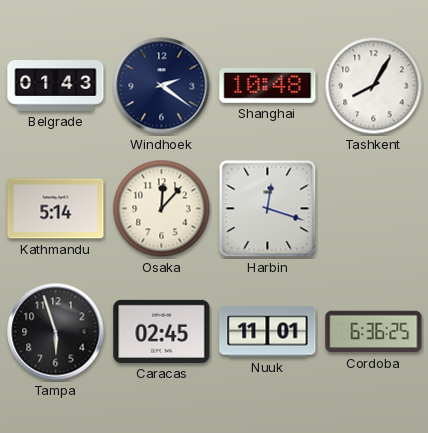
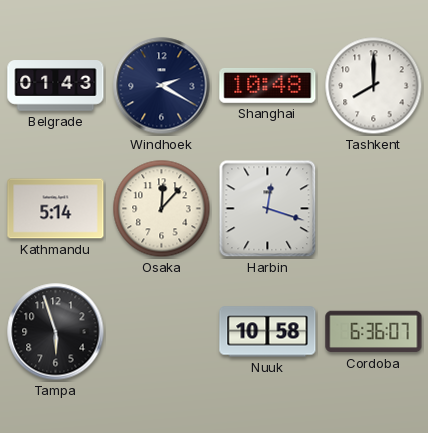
Windhoek: 2:21 -> 2:20
Tashkent: 8:05 -> 8:00
Caracas: 02:45 -> none
Nuuk: 11:01 -> 10:58
Cordoba: 6:36:25 -> 6:36:07
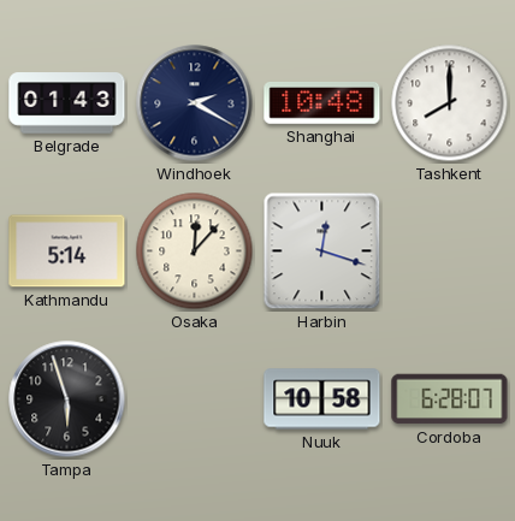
Cordoba: 6:36 -> 6:28
